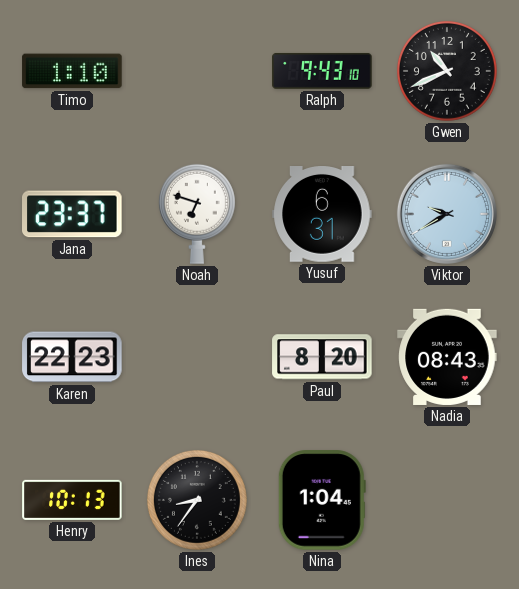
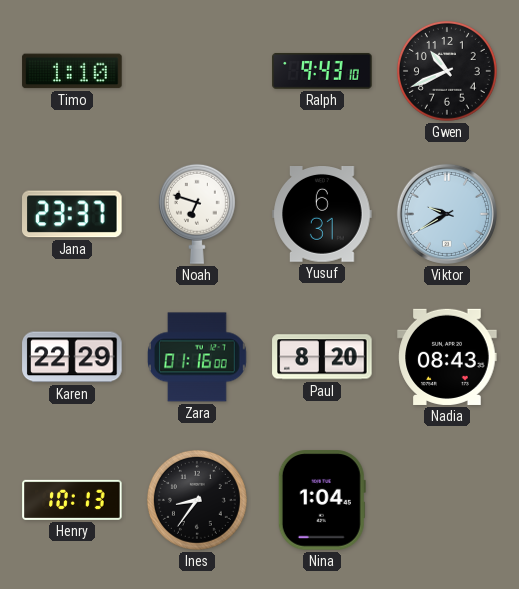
Karen: 22:23 -> 22:29
Zara: none -> 01:16
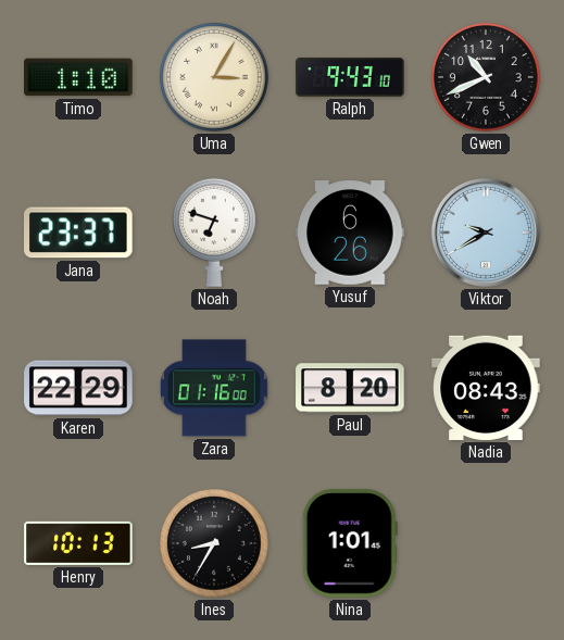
Uma: none -> 3:05
Yusuf: 6:31 -> 6:26
Ines: 8:36 -> 8:35
Nina: 1:04 -> 1:01
